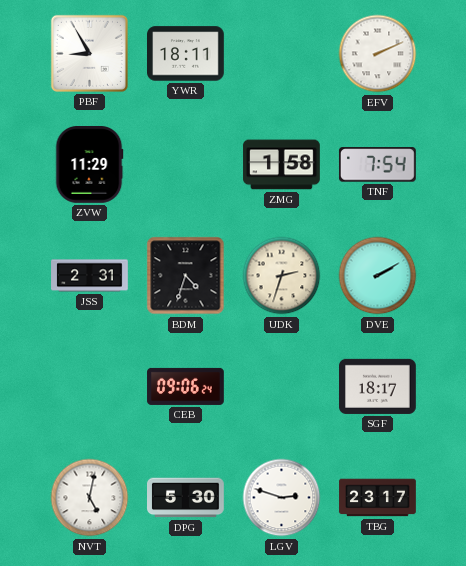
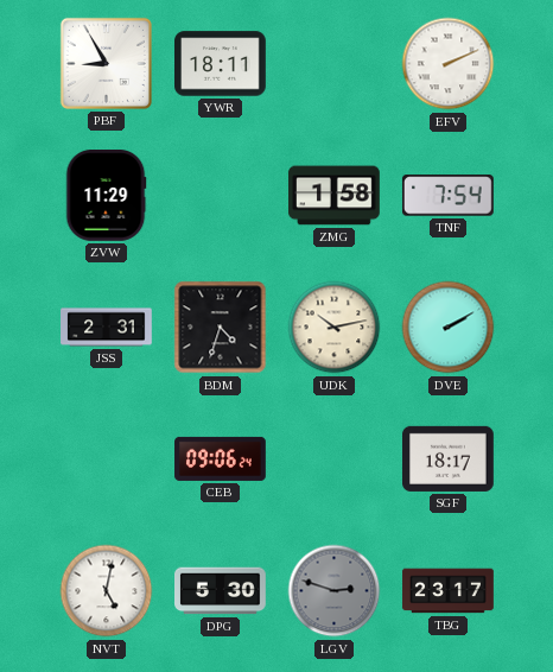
UDK: 2:33 -> 10:13
LGV dial: white -> grey
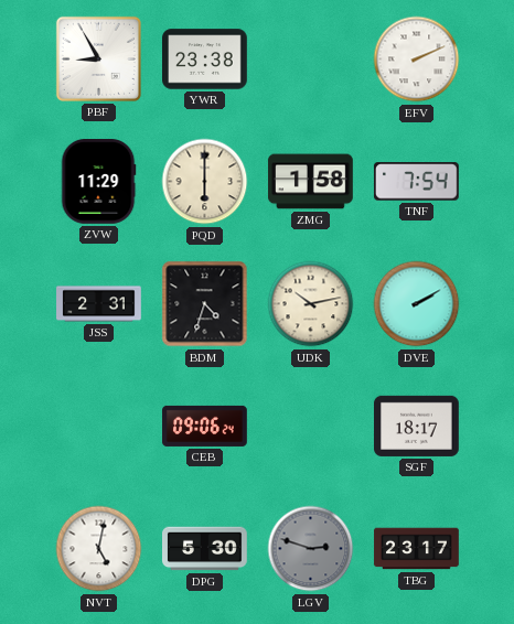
YWR: 18:11 -> 23:38
PQD: none -> 6:00
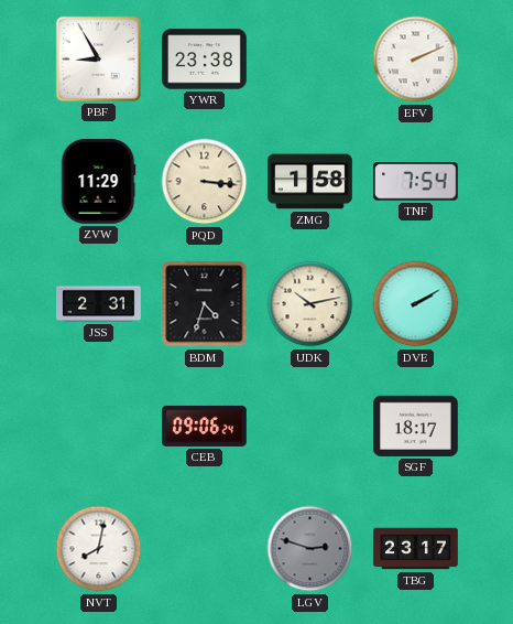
PQD: 6:00 -> 3:16
NVT: 5:02 -> 8:02
DPG: 5:30 -> none
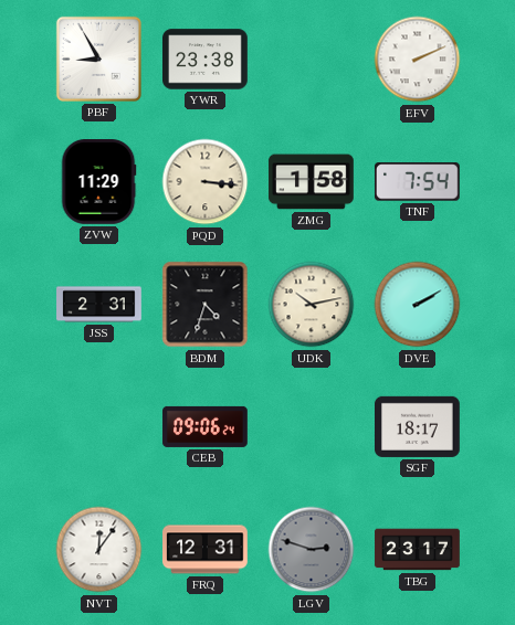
NVT: 8:02 -> 12:06
FRQ: none -> 12:31
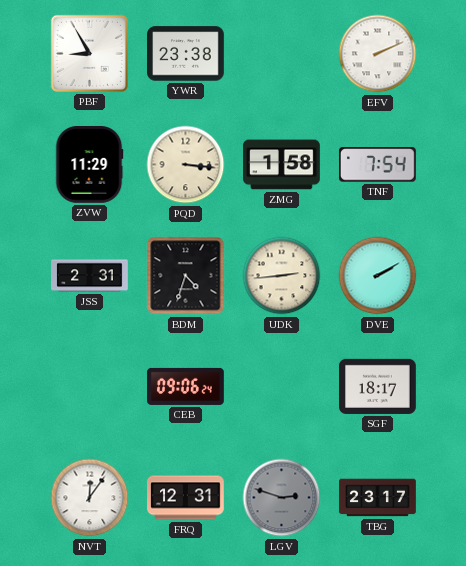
UDK: 10:13 -> 2:44
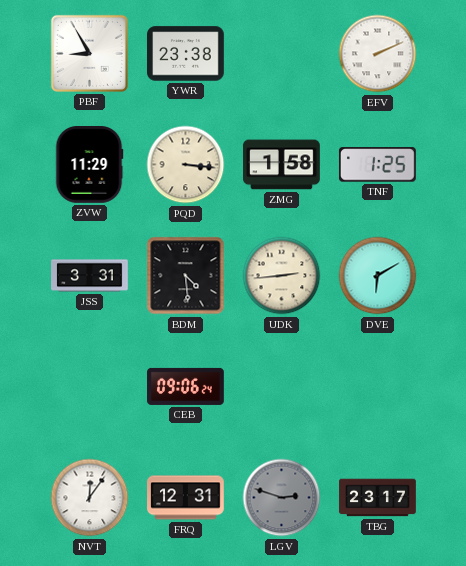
TNF: 7:54 -> 1:25
JSS: 2:31 -> 3:31
BDM: 4:33 -> 4:29
DVE: 2:10 -> 6:10
SGF: 18:17 -> none
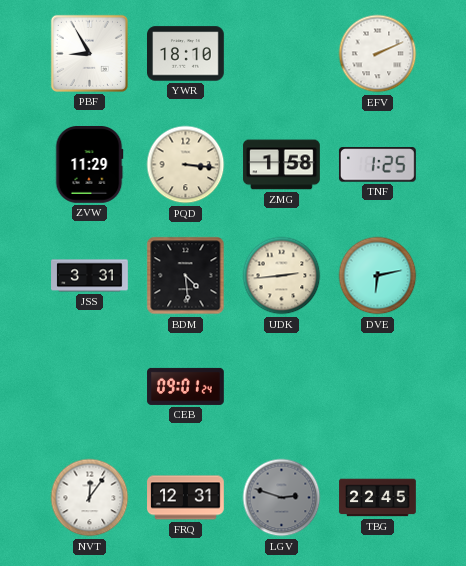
YWR: 23:38 -> 18:10
DVE: 6:10 -> 6:13
CEB: 09:06 -> 09:01
TBG: 23:17 -> 22:45
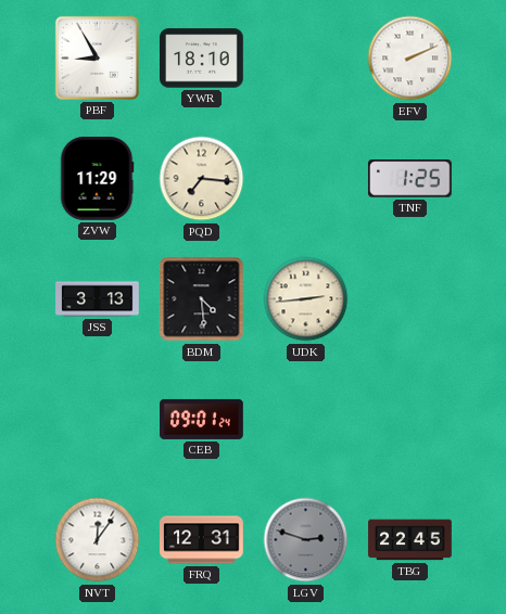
PQD: 3:16 -> 7:16
ZMG: 1:58 -> none
JSS: 3:31 -> 3:13
DVE: 6:13 -> none
